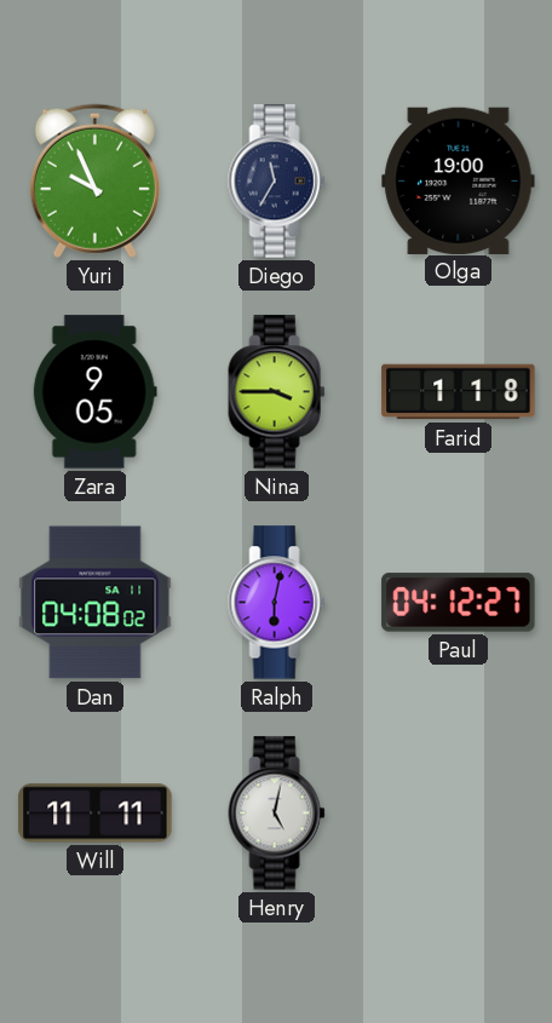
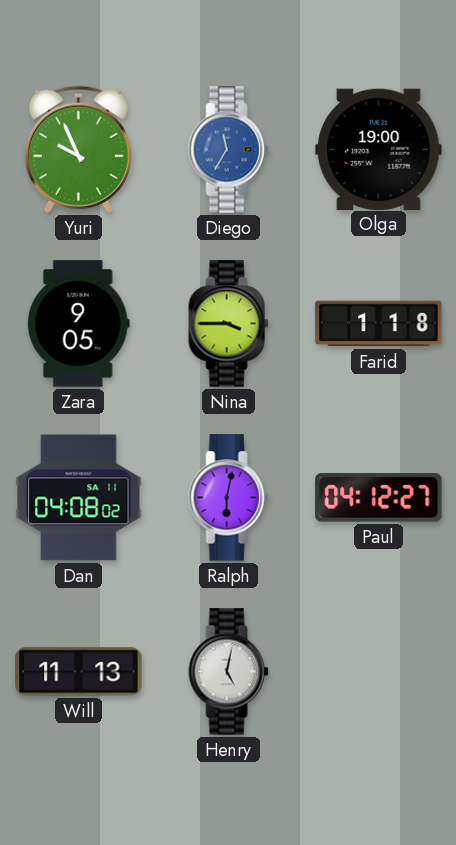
Diego dial: navy -> blue
Will: 11:11 -> 11:13
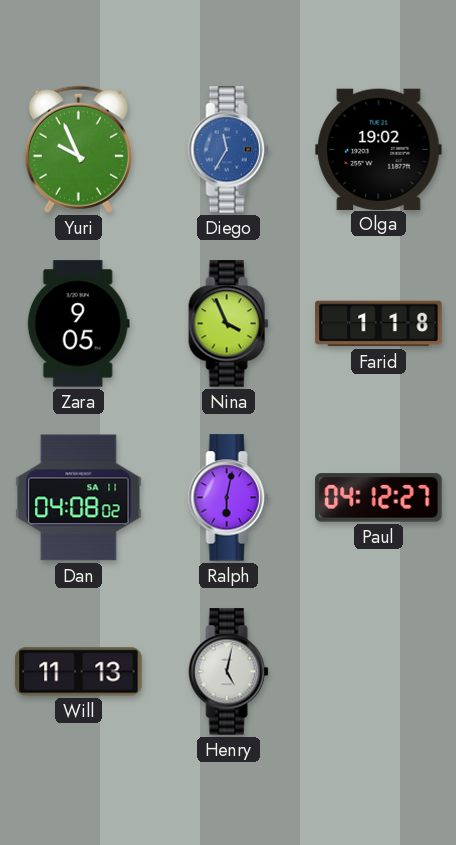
Olga: 19:00 -> 19:02
Nina: 3:45 -> 3:56
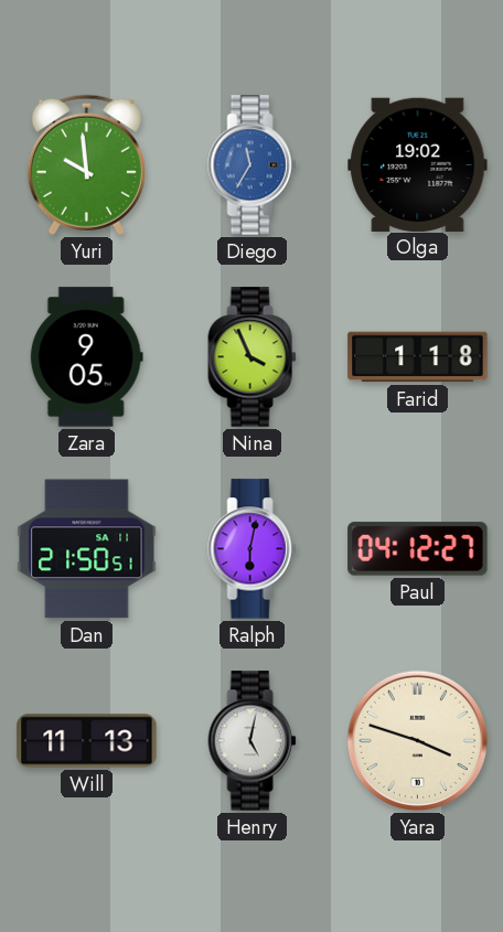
Yuri: 9:56 -> 9:59
Dan: 04:08 -> 21:50
Yara: none -> 3:48
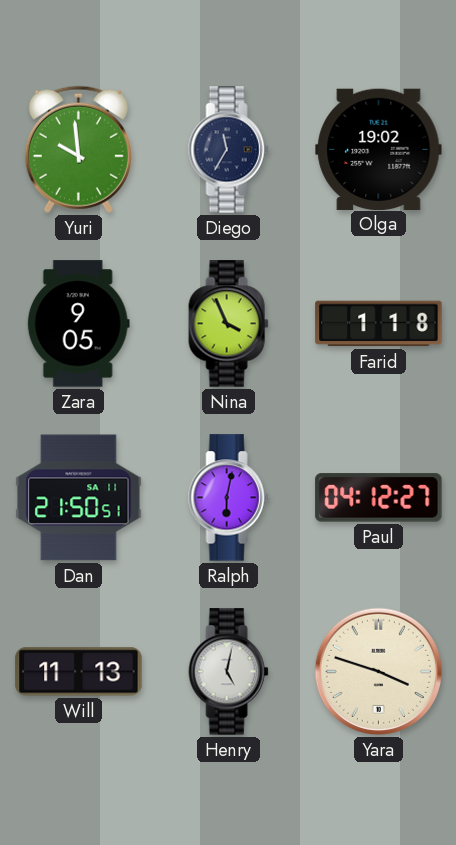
Diego dial: blue -> navy
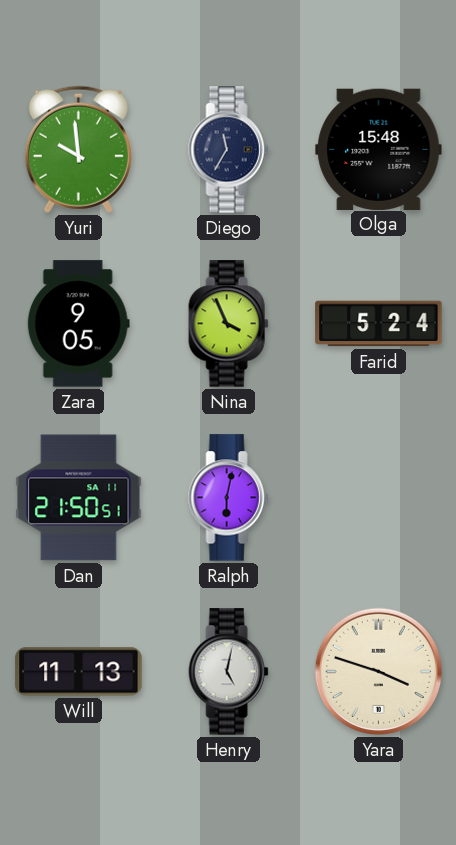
Olga: 19:02 -> 15:48
Farid: 1:18 -> 5:24
Paul: 04:12 -> none
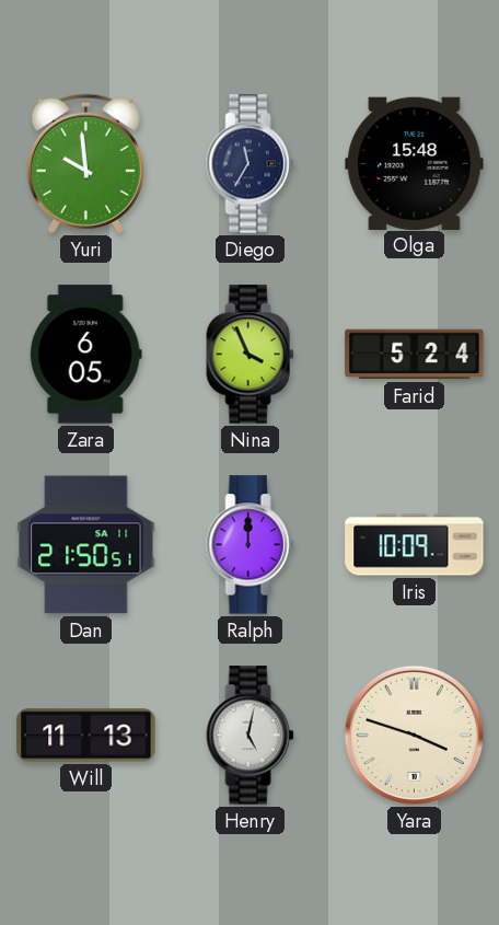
Zara: 9:05 -> 6:05
Ralph: 6:02 -> 12:00
Iris: none -> 10:09
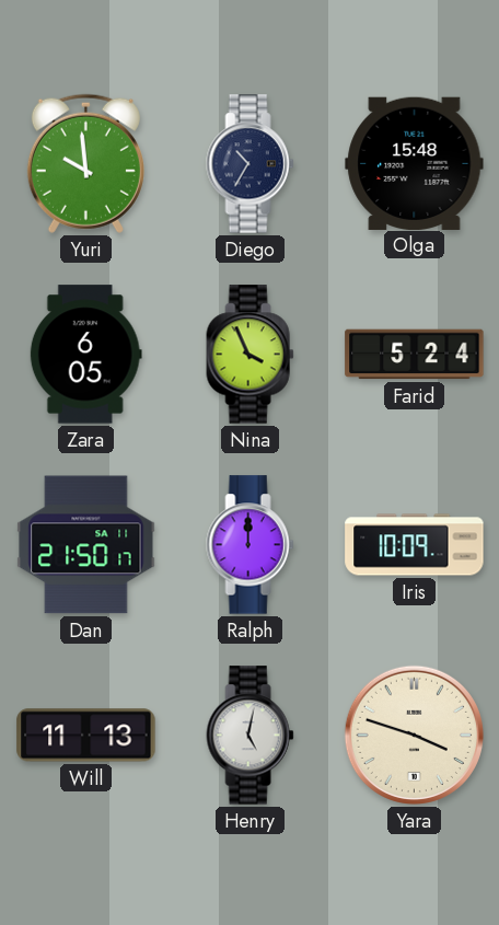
Diego: 11:35 -> 10:35
Dan: 21:50:51 -> 21:50:17
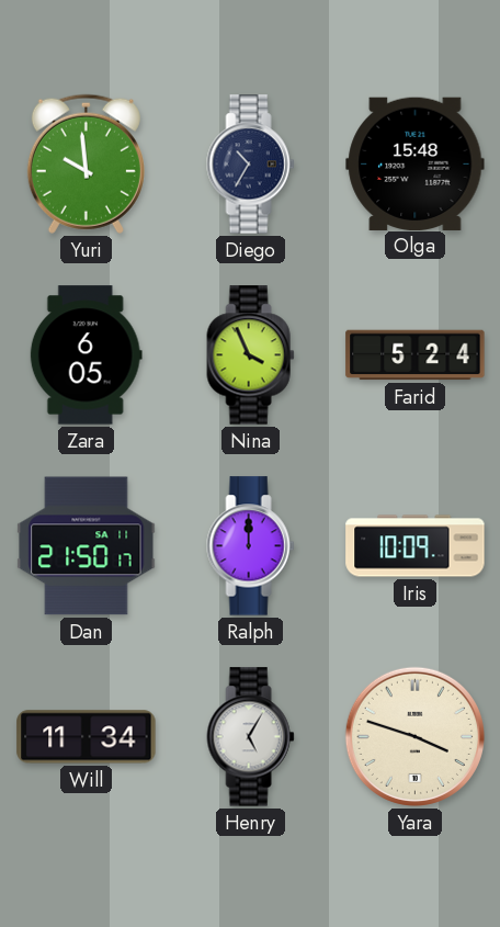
Will: 11:13 -> 11:34
Henry: 5:02 -> 5:05
